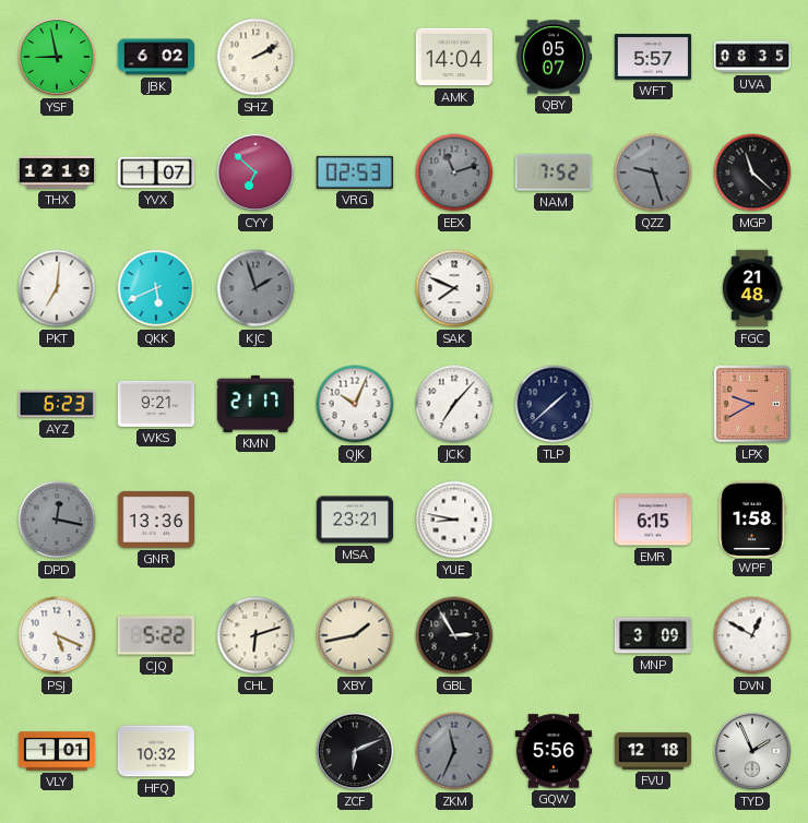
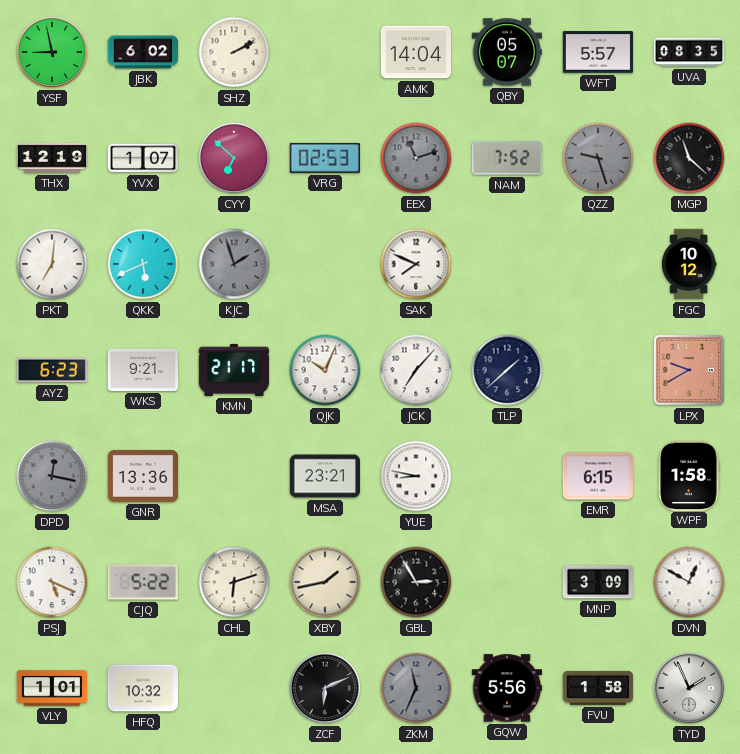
FGC: 21:48 -> 10:12
FVU: 12:18 -> 1:58
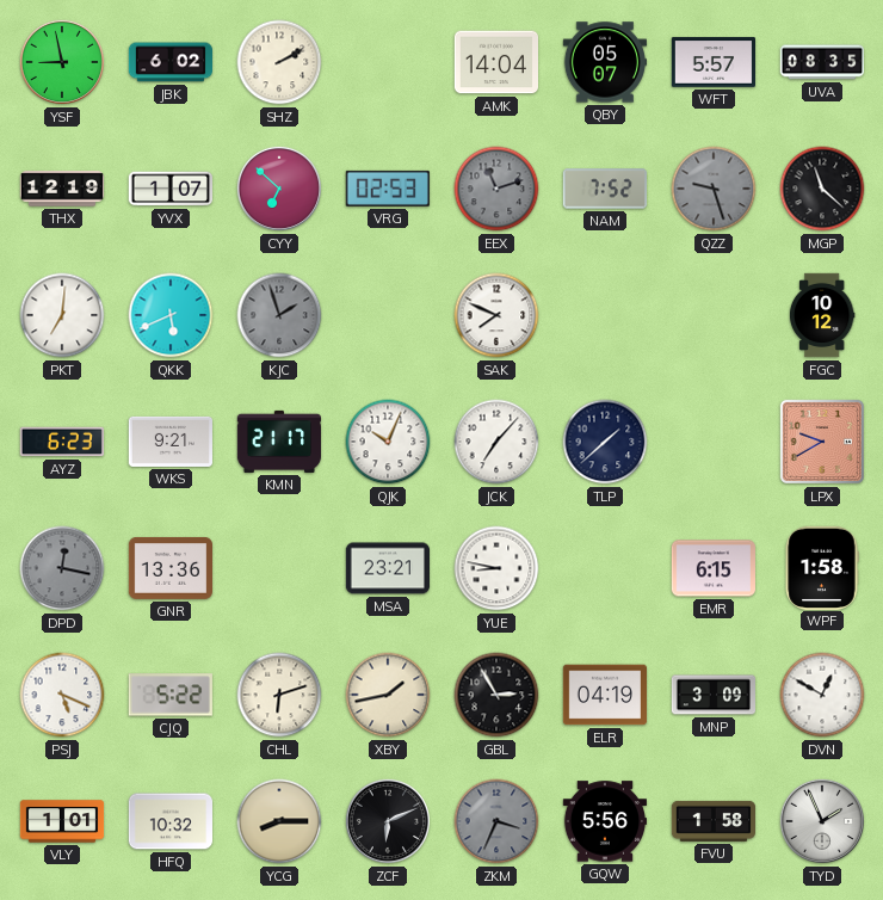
ELR: none -> 04:19
YCG: none -> 8:15
ZKM: 11:34 -> 3:34
